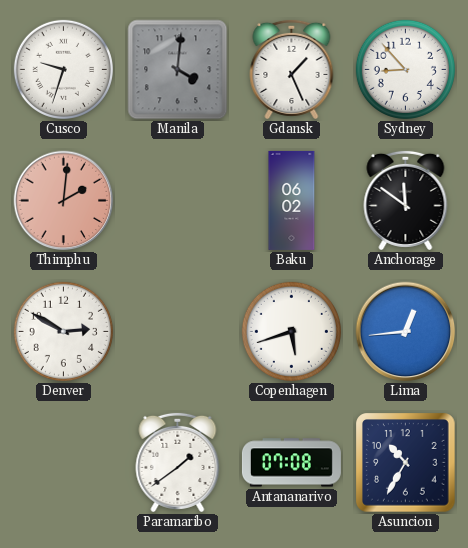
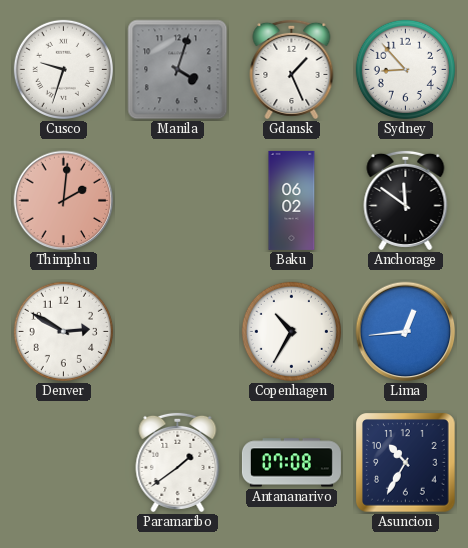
Manila: 4:01 -> 4:03
Copenhagen: 5:42 -> 10:35
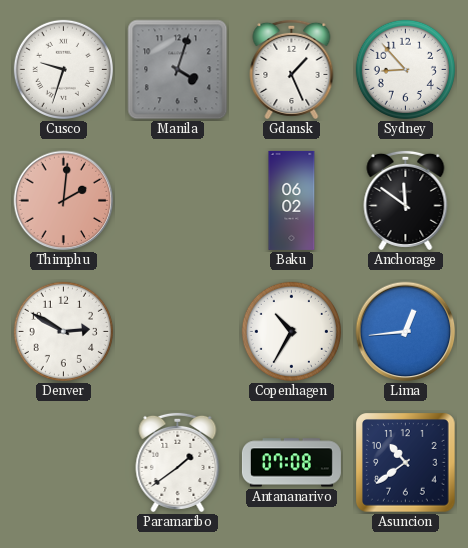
Asuncion: 10:35 -> 10:39
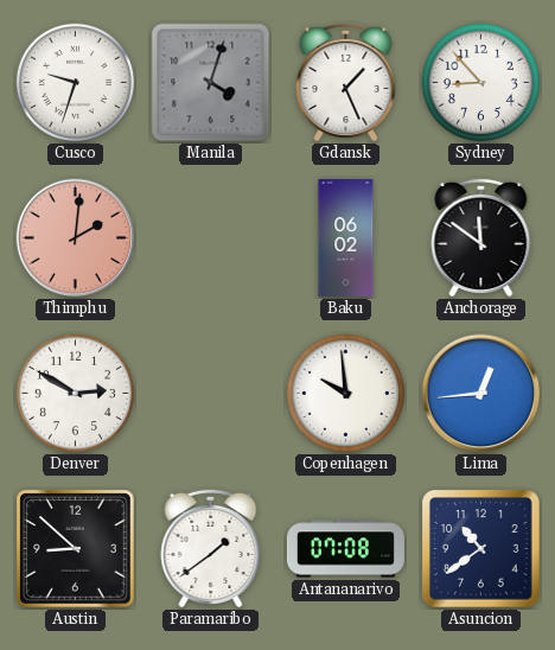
Copenhagen: 10:35 -> 9:59
Austin: none -> 8:52
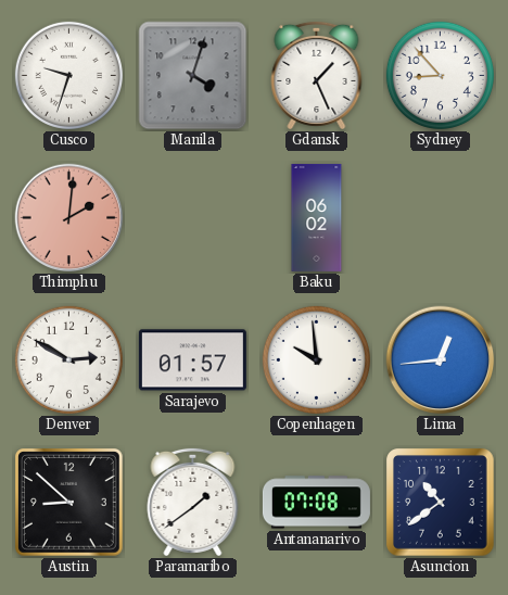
Anchorage: 11:51 -> none
Sarajevo: none -> 01:57
